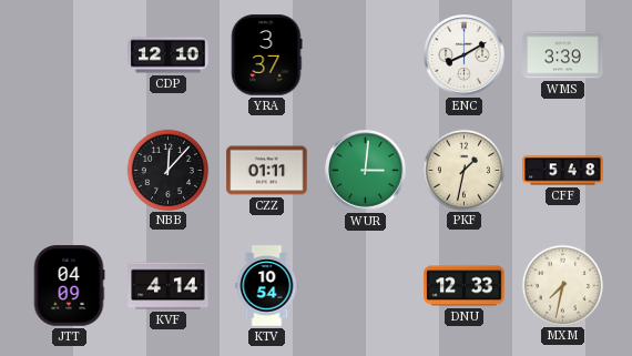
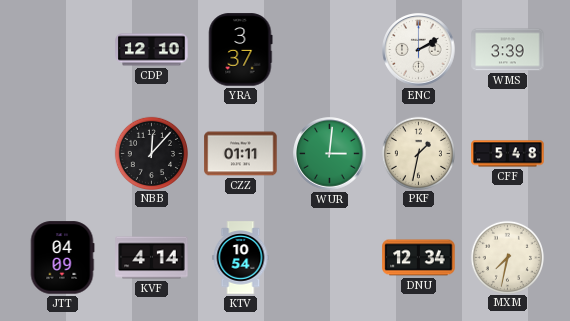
ENC: 8:10 -> 2:10
DNU: 12:33 -> 12:34
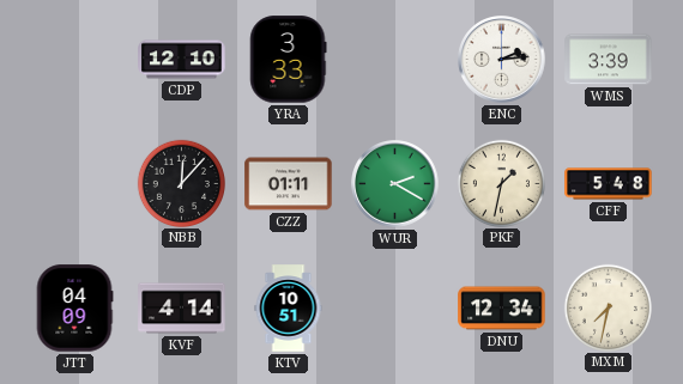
YRA: 3:37 -> 3:33
ENC: 2:10 -> 2:14
WUR: 3:01 -> 2:20
KTV: 10:54 -> 10:51
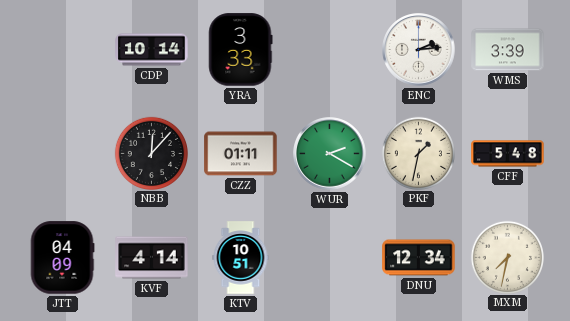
CDP: 12:10 -> 10:14
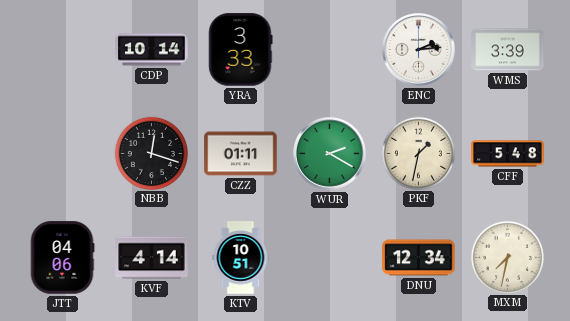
NBB: 12:07 -> 12:18
JTT: 04:09 -> 04:06
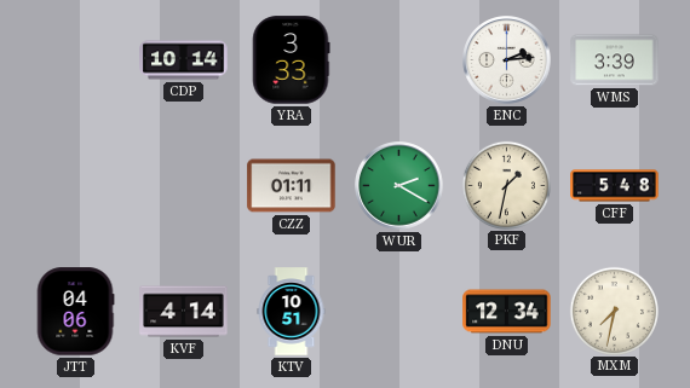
NBB: 12:18 -> none
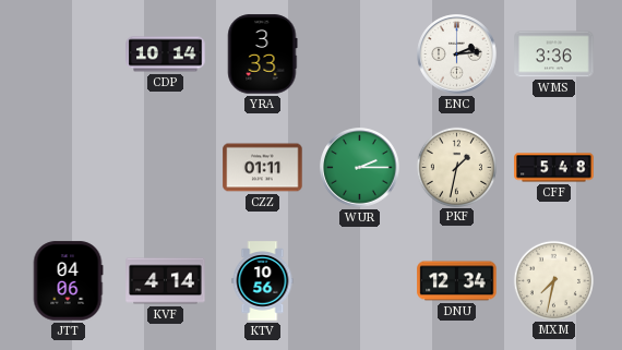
WMS: 3:39 -> 3:36
WUR: 2:20 -> 2:15
KTV: 10:51 -> 10:56
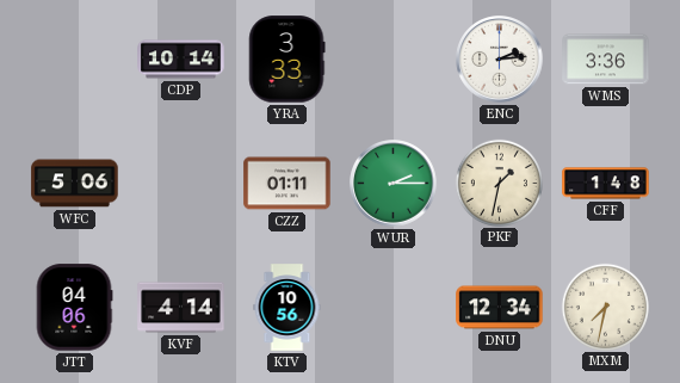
WFC: none -> 5:06
CFF: 5:48 -> 1:48
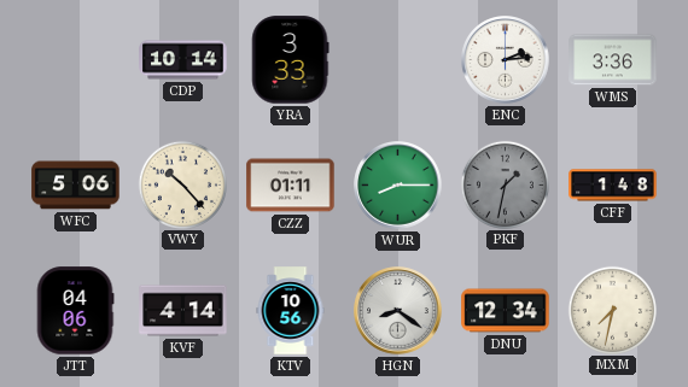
VWY: none -> 10:23
WUR: 2:15 -> 8:15
PKF dial: cream -> grey
HGN: none -> 8:21
